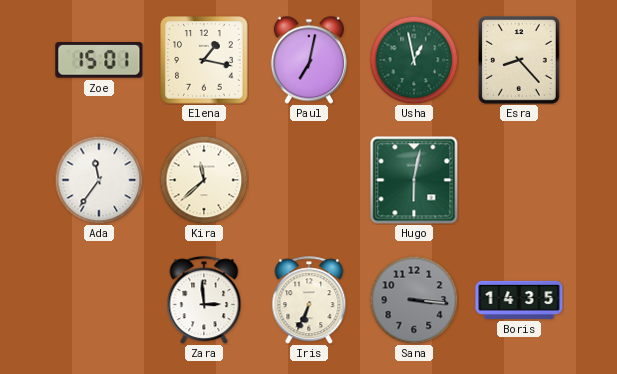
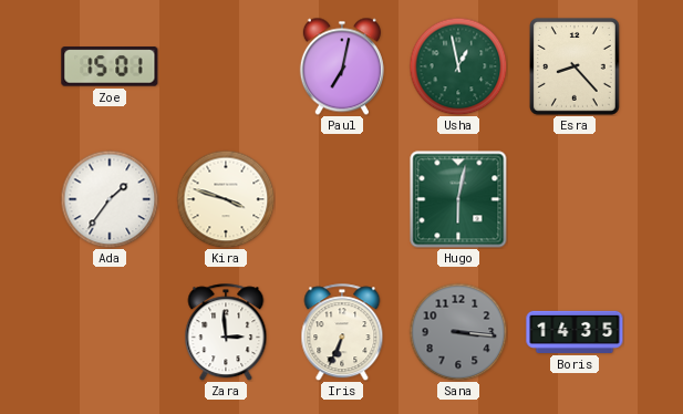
Elena: 1:17 -> none
Ada: 11:36 -> 1:36
Kira: 11:38 -> 3:48
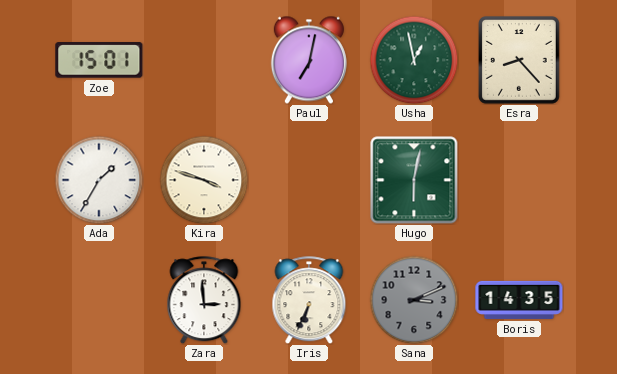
Ada: 1:36 -> 1:35
Sana: 3:16 -> 3:11
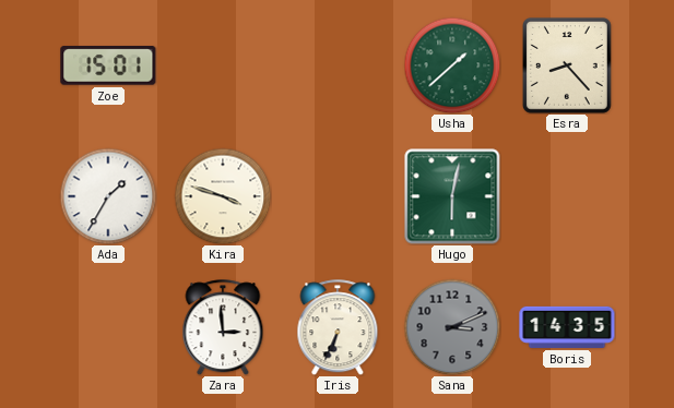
Paul: 7:02 -> none
Usha: 12:58 -> 1:38
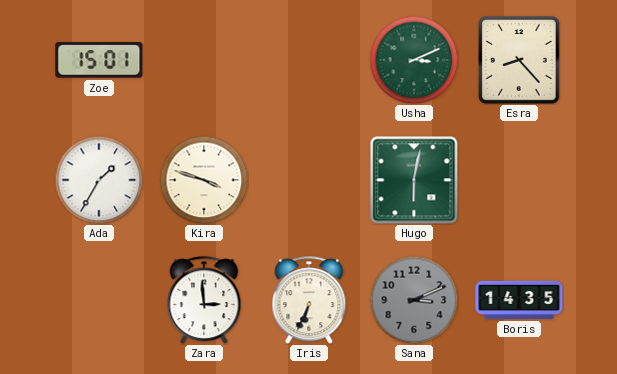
Usha: 1:38 -> 3:11
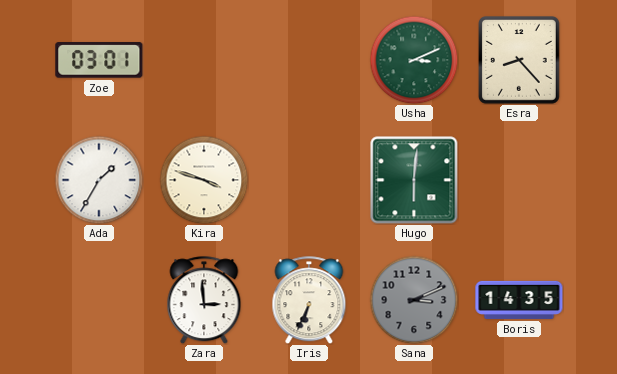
Zoe: 15:01 -> 03:01
Hugo: 6:02 -> 6:01
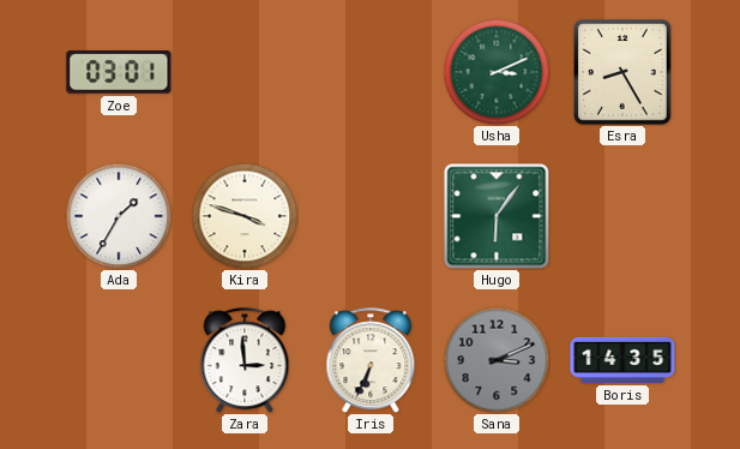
Esra: 8:23 -> 8:25
Hugo: 6:01 -> 6:06
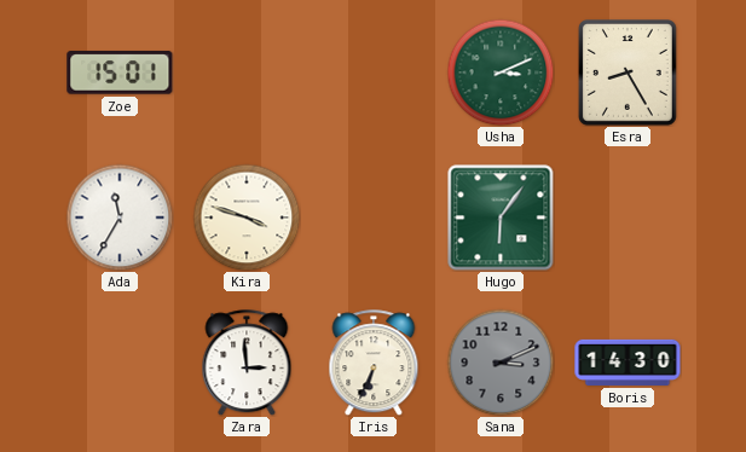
Zoe: 03:01 -> 15:01
Ada: 1:35 -> 11:35
Boris: 14:35 -> 14:30
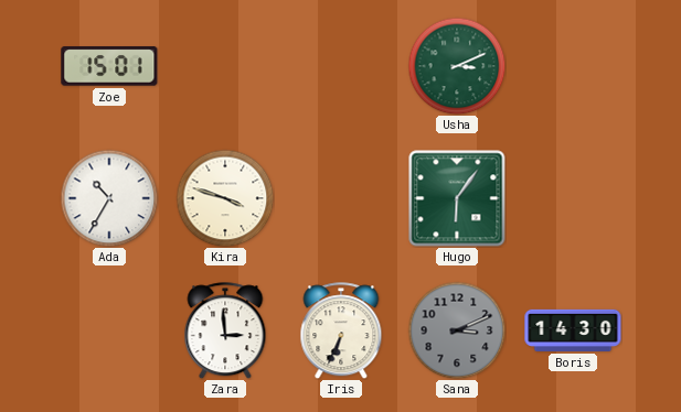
Esra: 8:25 -> none
Ada: 11:35 -> 10:35
